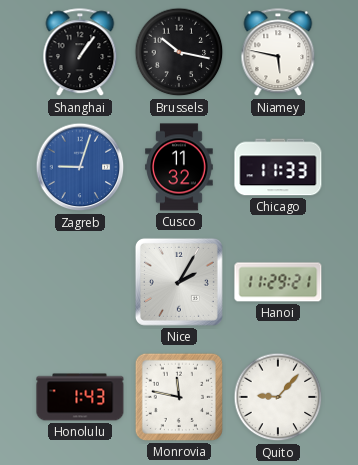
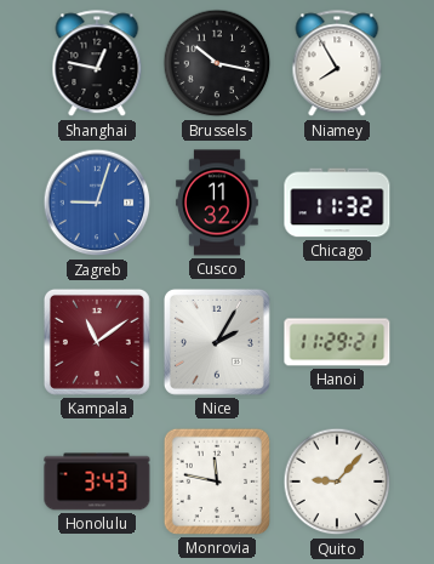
Shanghai: 1:06 -> 12:47
Niamey: 5:47 -> 7:55
Chicago: 11:33 -> 11:32
Kampala: none -> 11:09
Honolulu: 1:43 -> 3:43
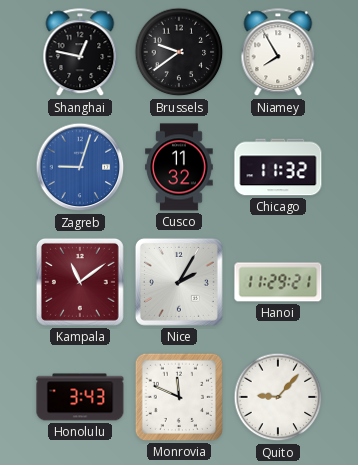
Brussels: 10:17 -> 9:39
Monrovia: 11:47 -> 11:49
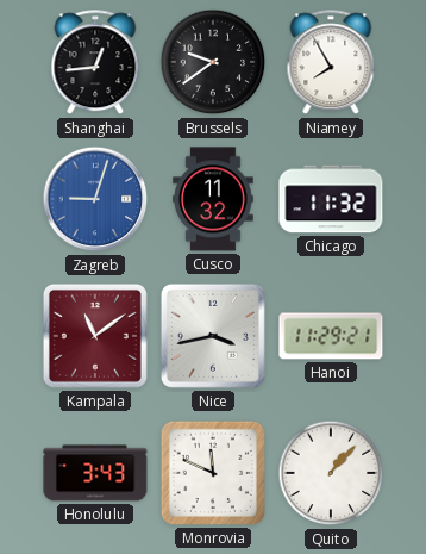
Shanghai: 12:47 -> 12:44
Nice: 2:05 -> 3:43
Quito: 9:07 -> 1:07
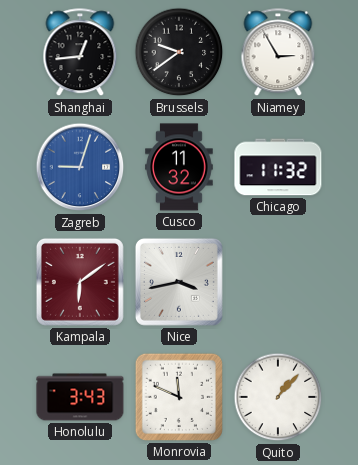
Niamey: 7:55 -> 2:55
Kampala: 11:09 -> 6:09
Hanoi: 11:29 -> none
